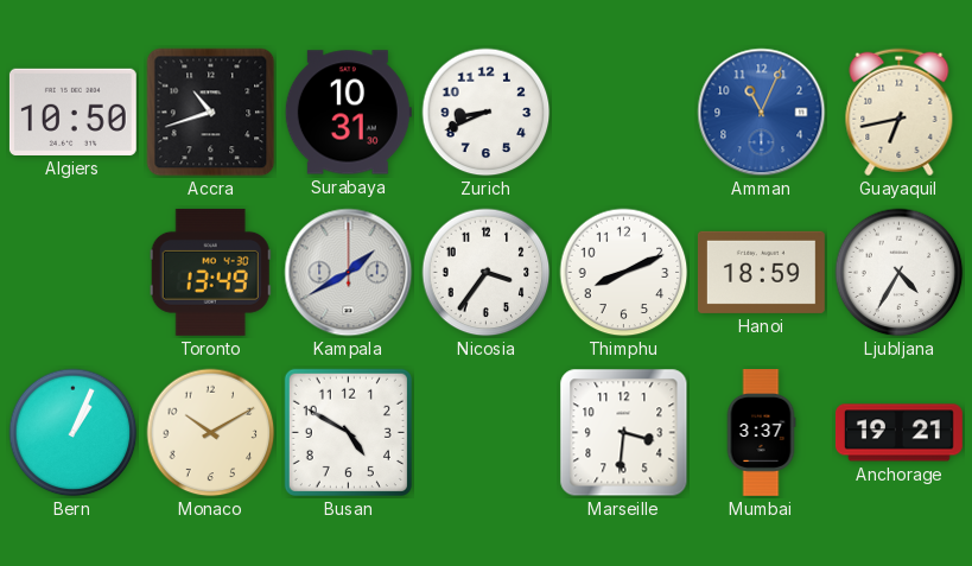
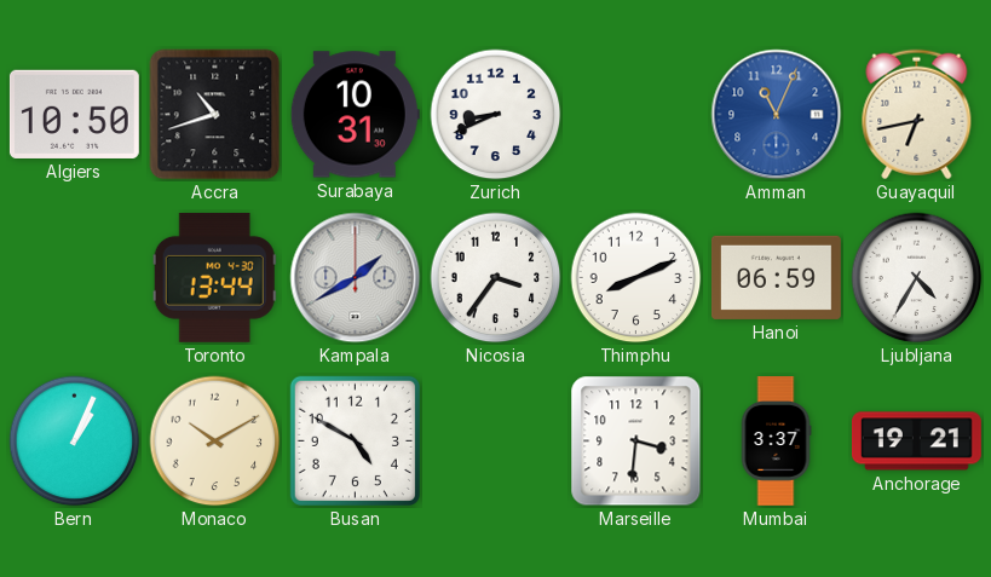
Toronto: 13:49 -> 13:44
Hanoi: 18:59 -> 06:59
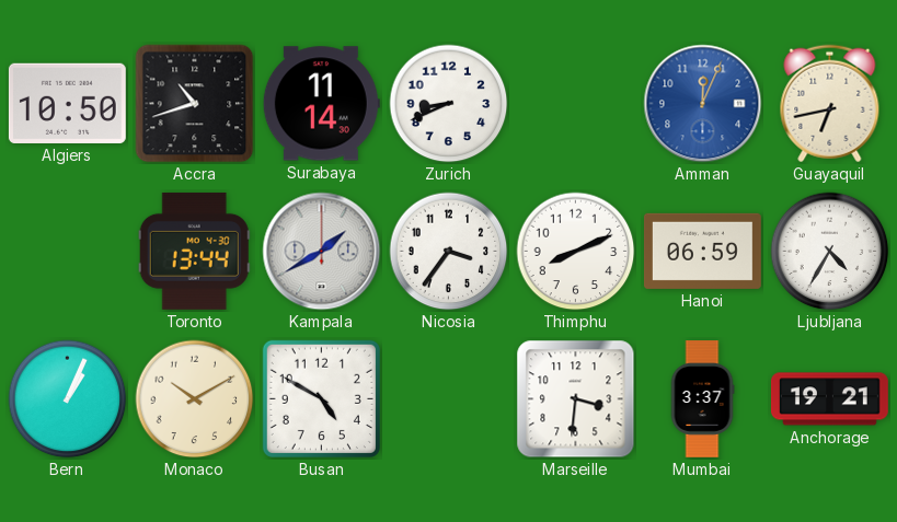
Surabaya: 10:31 -> 11:14
Amman: 11:04 -> 12:04
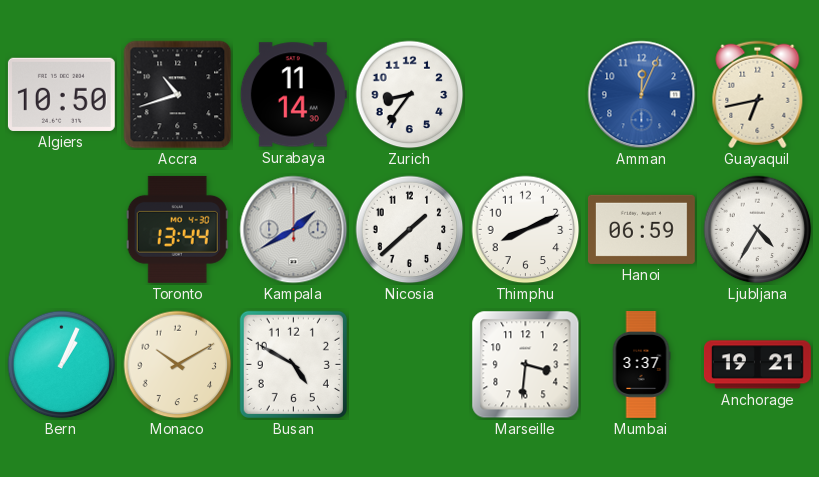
Zurich: 8:41 -> 8:36
Nicosia: 3:36 -> 1:38
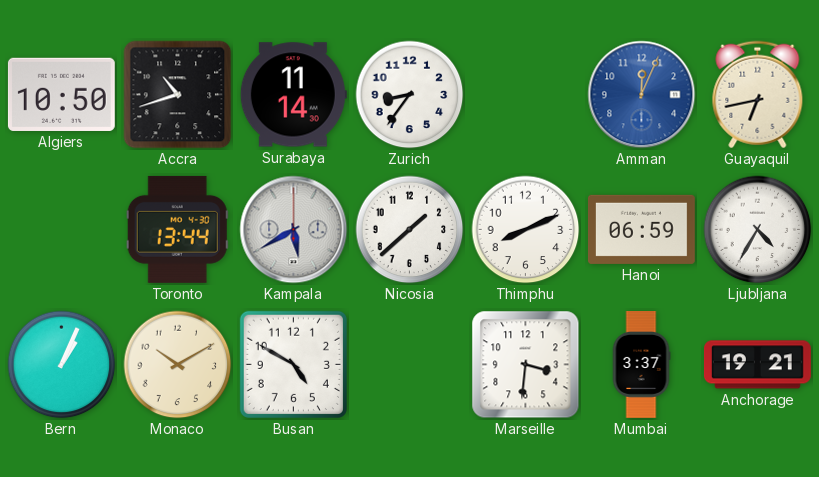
Kampala: 1:40 -> 5:40
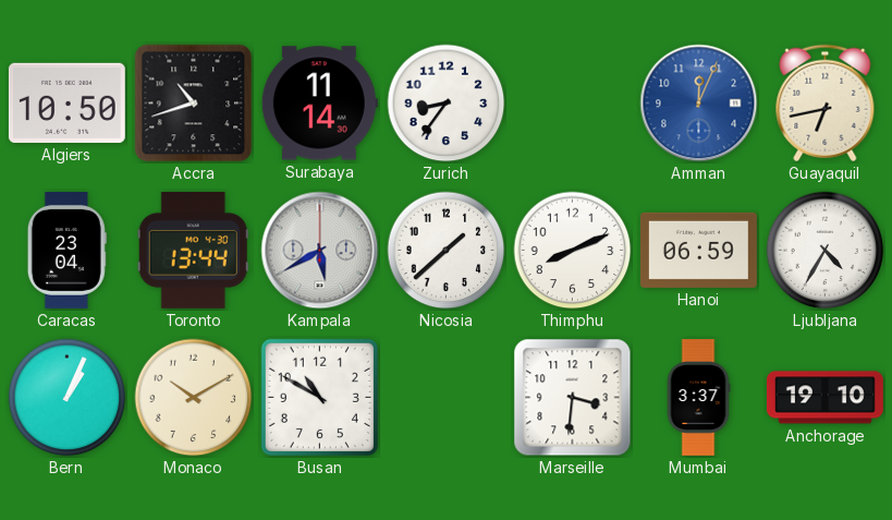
Caracas: none -> 23:04
Busan: 4:50 -> 10:50
Anchorage: 19:21 -> 19:10
